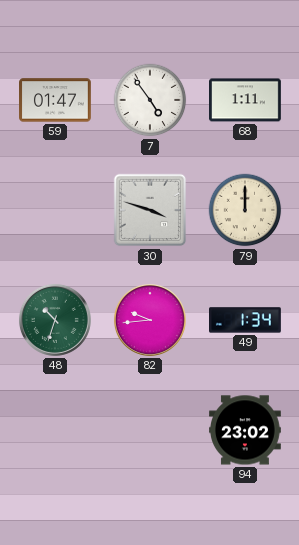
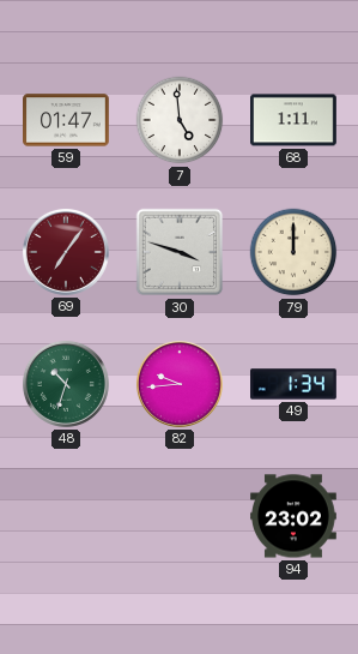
7: 4:54 -> 4:59
69: none -> 7:06
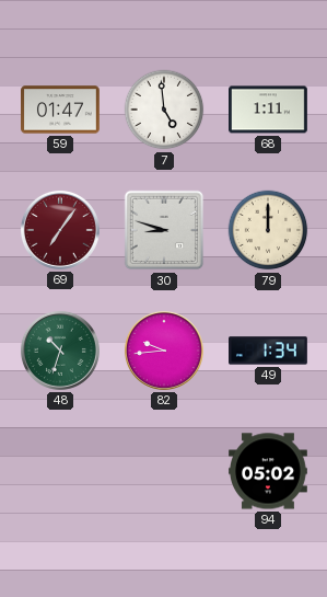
30: 3:48 -> 8:48
94: 23:02 -> 05:02
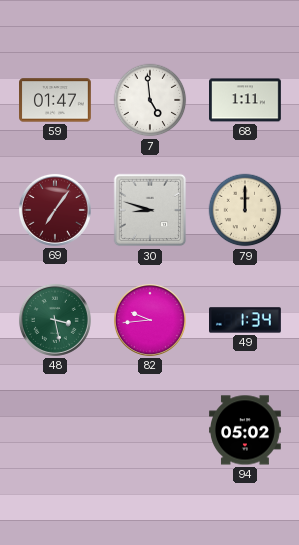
48: 10:33 -> 3:28
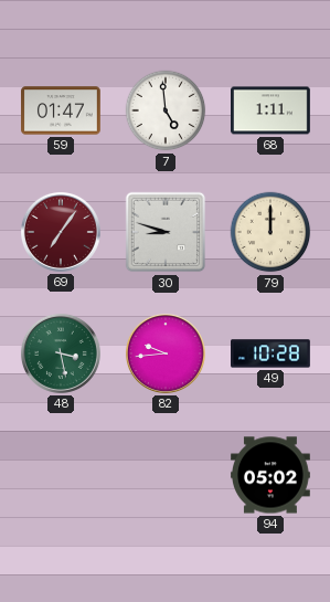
49: 1:34 -> 10:28
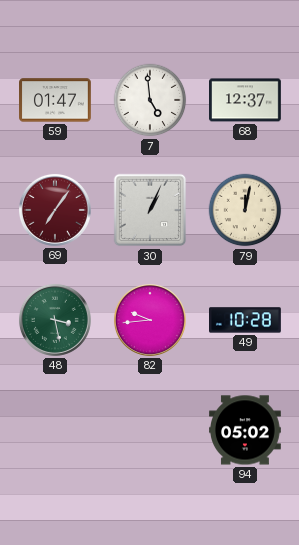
68: 1:11 -> 12:37
30: 8:48 -> 1:04
79: 12:00 -> 12:02
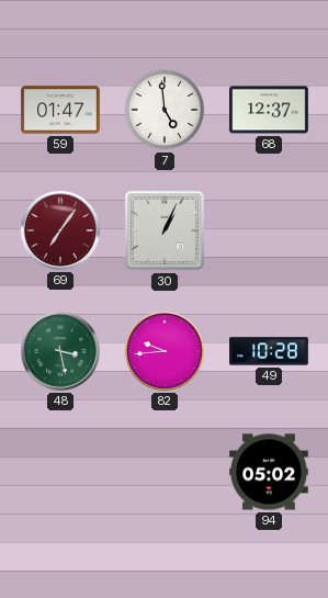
79: 12:02 -> none
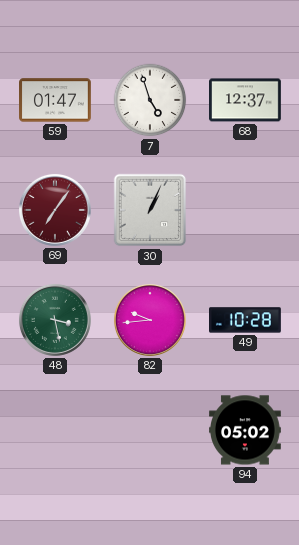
7: 4:59 -> 4:57
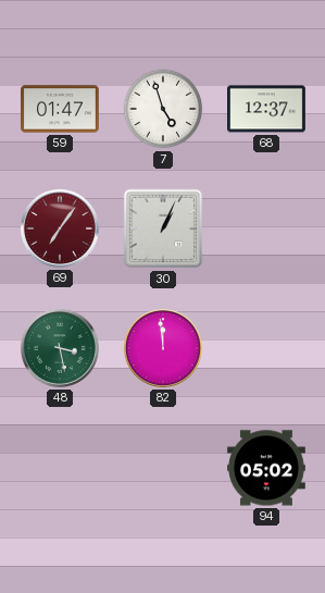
82: 9:44 -> 11:59
49: 10:28 -> none
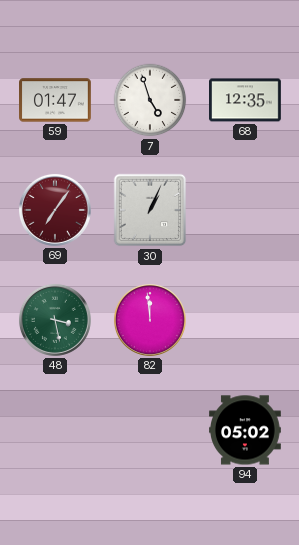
68: 12:37 -> 12:35
